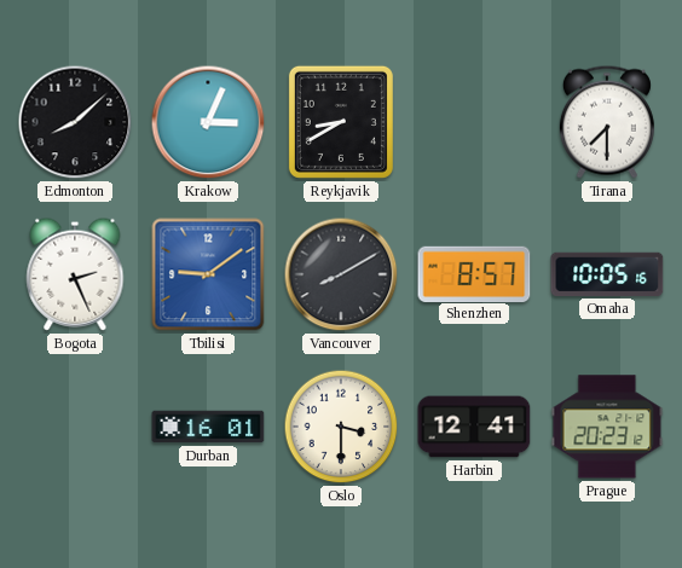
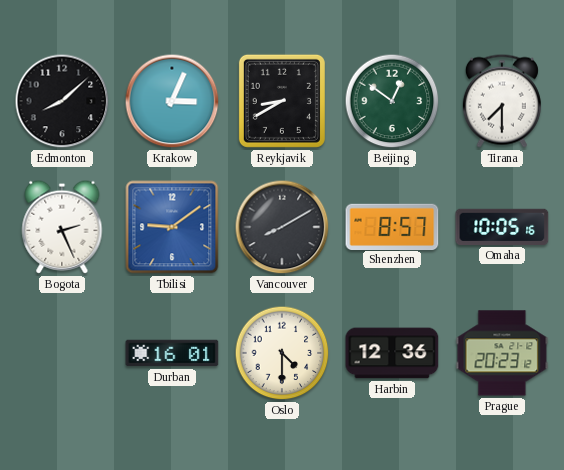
Beijing: none -> 12:51
Oslo: 3:30 -> 4:30
Harbin: 12:41 -> 12:36
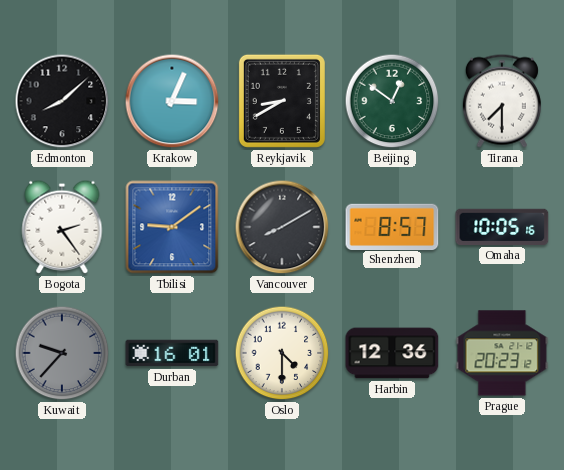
Bogota: 2:26 -> 2:24
Kuwait: none -> 9:37
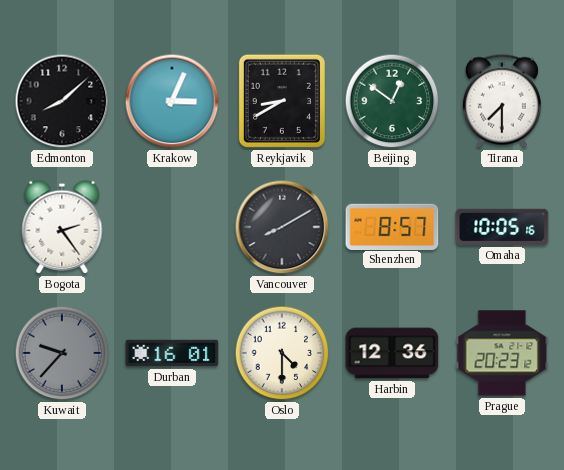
Tbilisi: 9:09 -> none
